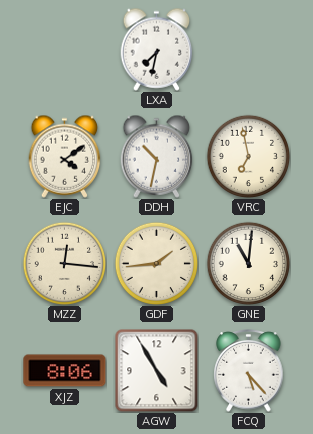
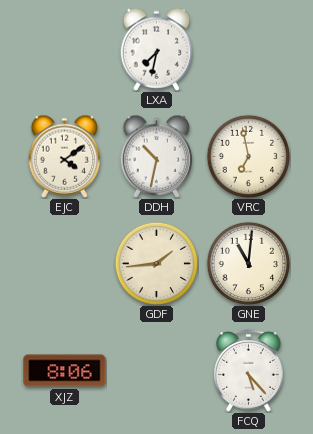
MZZ: 12:16 -> none
AGW: 4:55 -> none
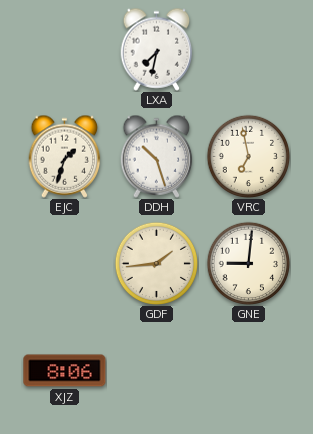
EJC: 4:09 -> 1:33
DDH: 10:32 -> 10:27
GNE: 11:01 -> 9:01
FCQ: 5:23 -> none
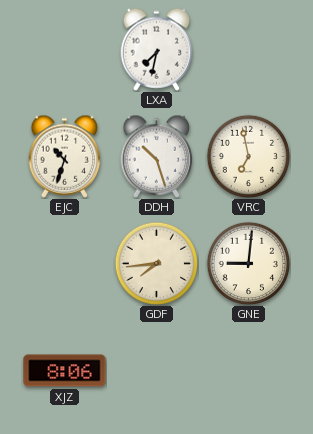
EJC: 1:33 -> 10:33
GDF: 1:44 -> 7:44
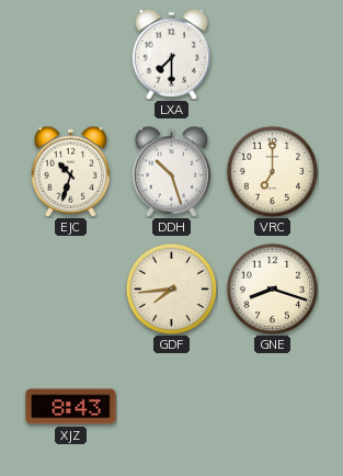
LXA: 7:32 -> 7:30
VRC: 6:58 -> 7:00
GNE: 9:01 -> 8:18
XJZ: 8:06 -> 8:43
